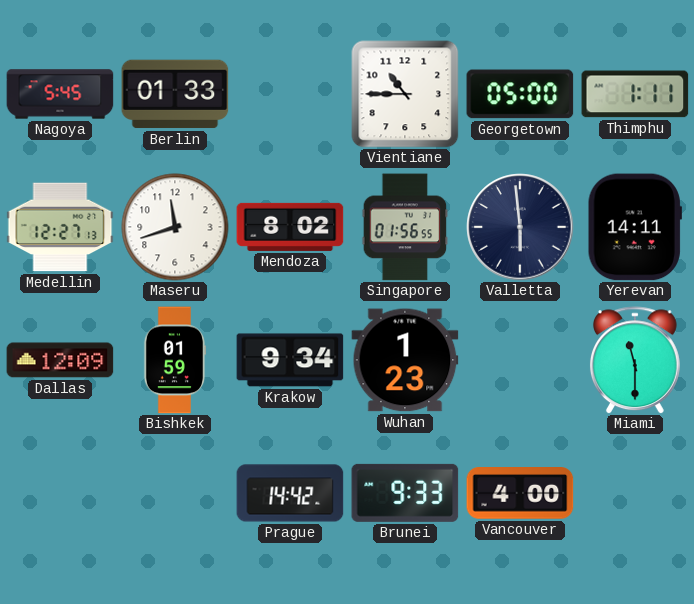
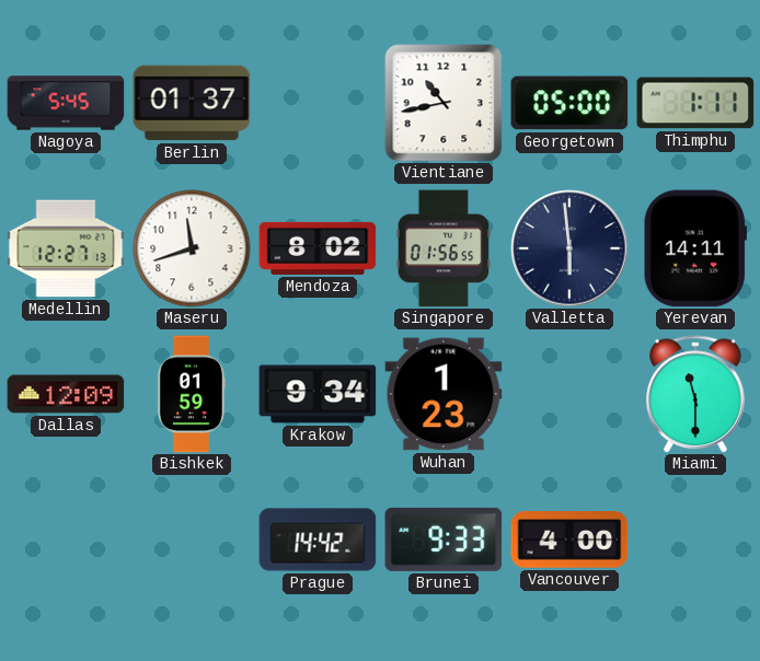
Berlin: 01:33 -> 01:37
Vientiane: 10:45 -> 10:43
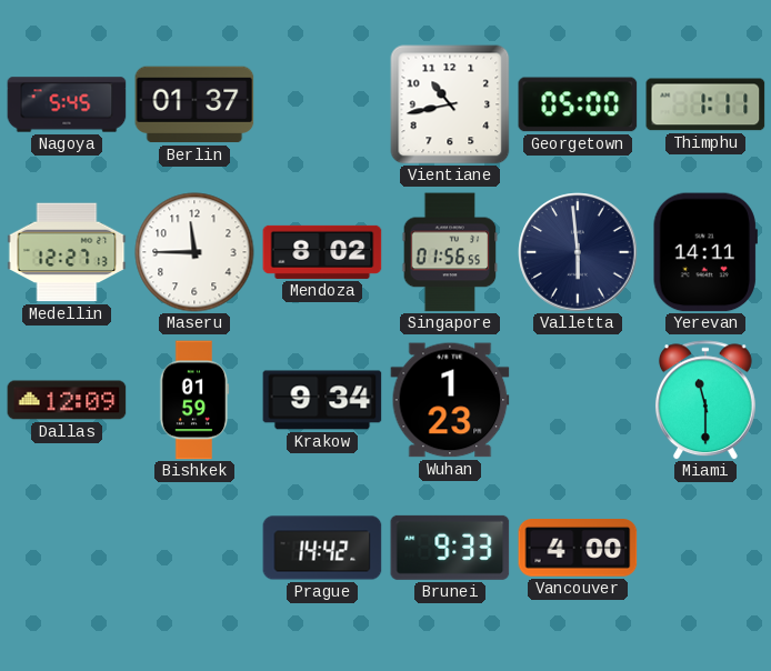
Maseru: 11:42 -> 11:45
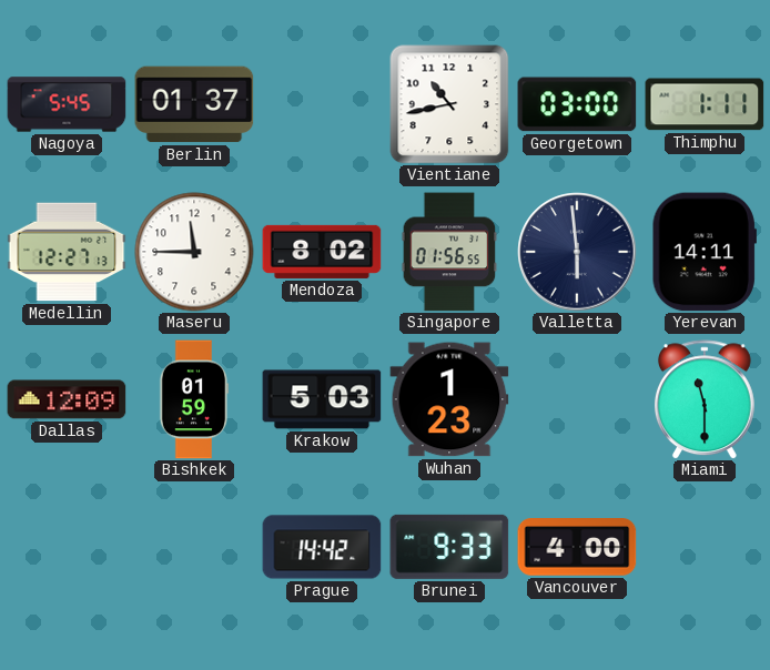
Georgetown: 05:00 -> 03:00
Krakow: 9:34 -> 5:03
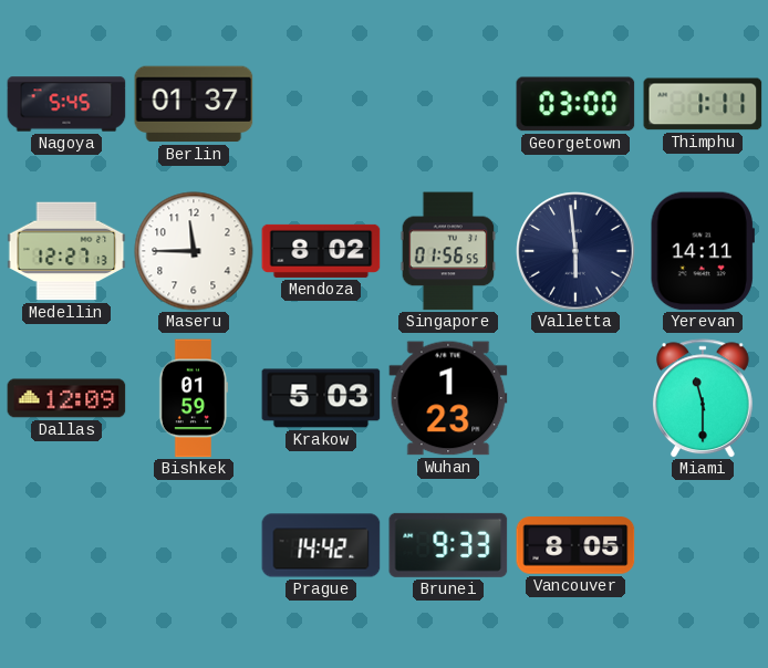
Vientiane: 10:43 -> none
Vancouver: 4:00 -> 8:05
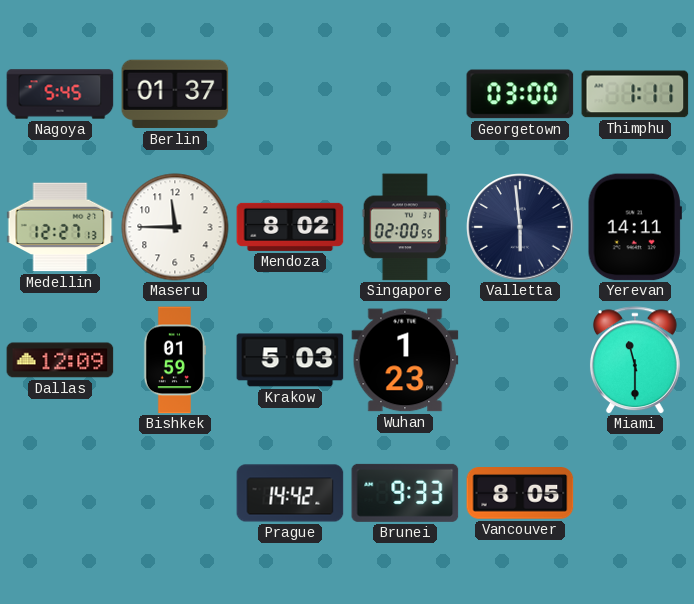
Singapore: 01:56 -> 02:00
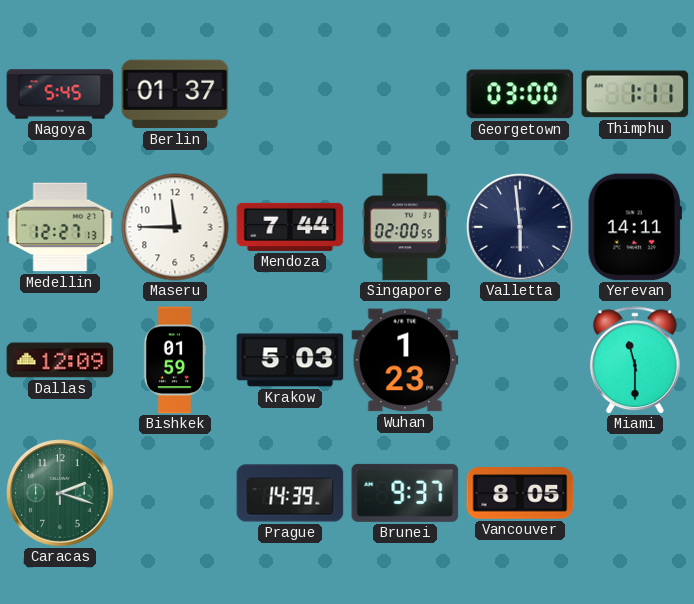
Mendoza: 8:02 -> 7:44
Caracas: none -> 2:18
Prague: 14:42 -> 14:39
Brunei: 9:33 -> 9:37
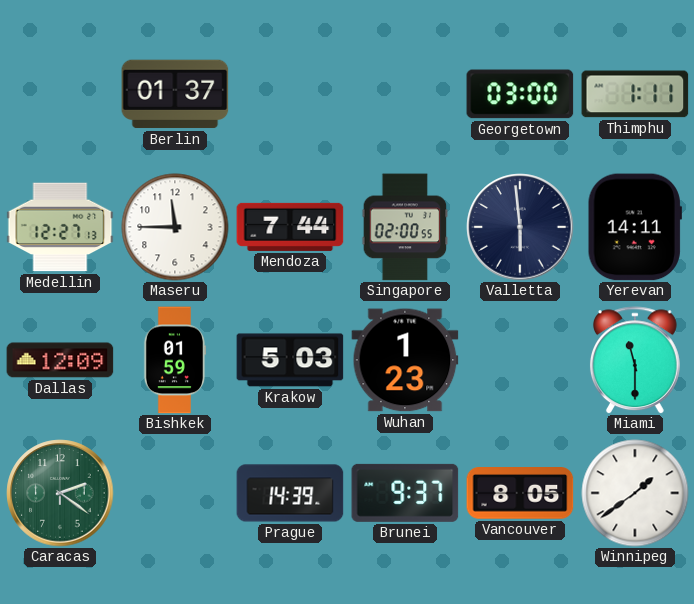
Nagoya: 5:45 -> none
Caracas: 2:18 -> 2:21
Winnipeg: none -> 1:39
